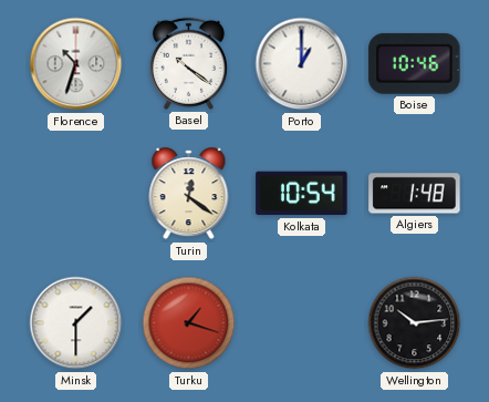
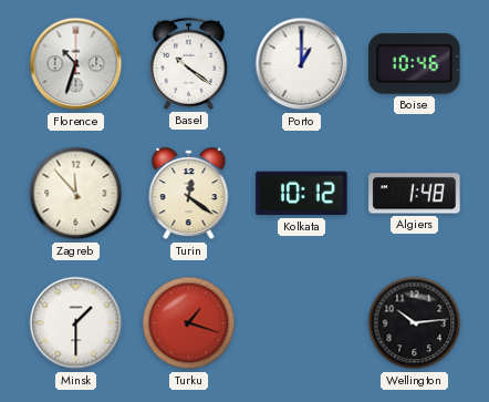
Zagreb: none -> 11:53
Kolkata: 10:54 -> 10:12
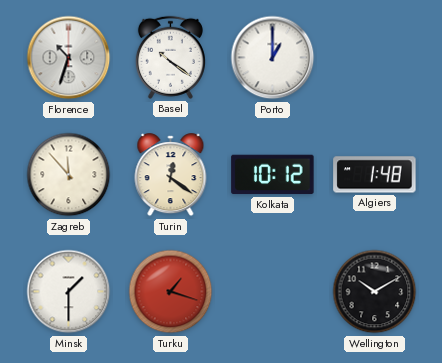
Boise: 10:46 -> none
Wellington: 10:14 -> 10:10
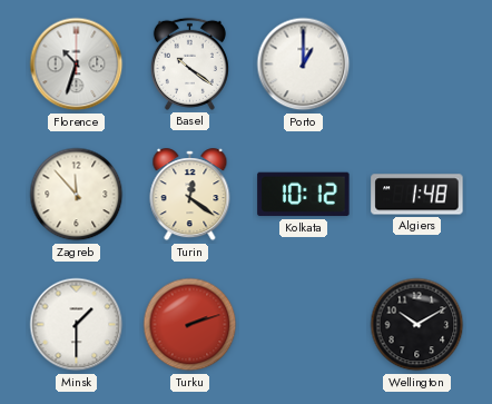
Turku: 1:18 -> 2:12
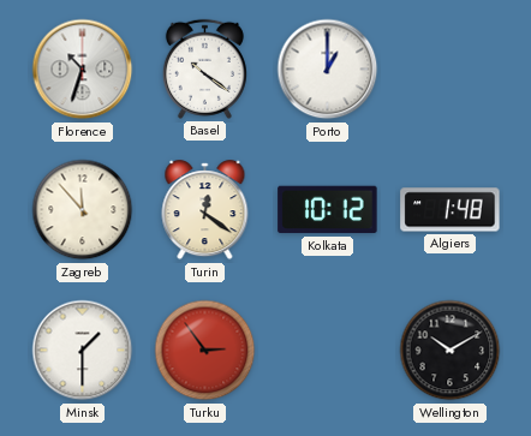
Turku: 2:12 -> 2:54
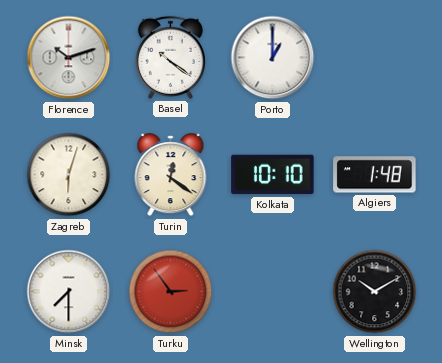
Florence: 10:33 -> 10:12
Zagreb: 11:53 -> 6:03
Kolkata: 10:12 -> 10:10
Minsk: 1:30 -> 7:30
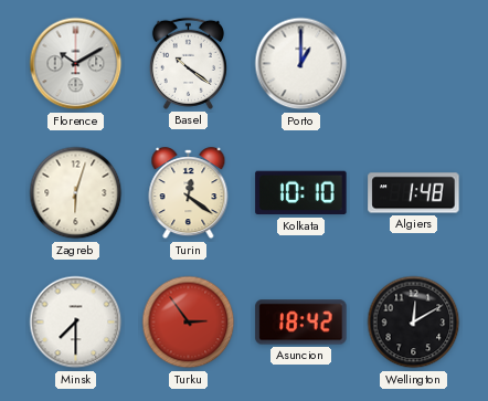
Florence: 10:12 -> 10:10
Asuncion: none -> 18:42
Wellington: 10:10 -> 12:10
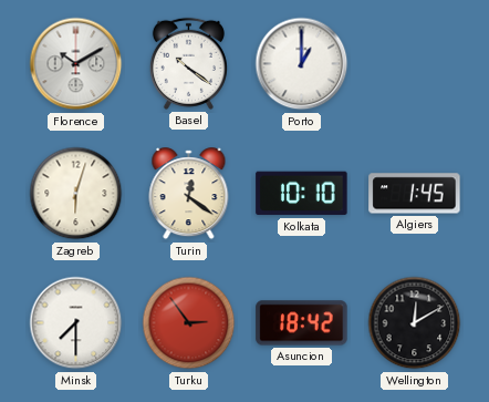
Algiers: 1:48 -> 1:45
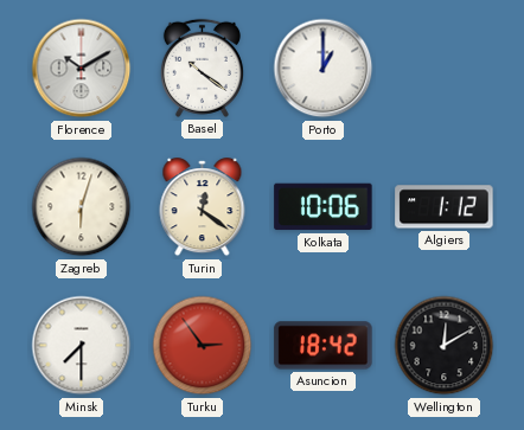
Kolkata: 10:10 -> 10:06
Algiers: 1:45 -> 1:12
